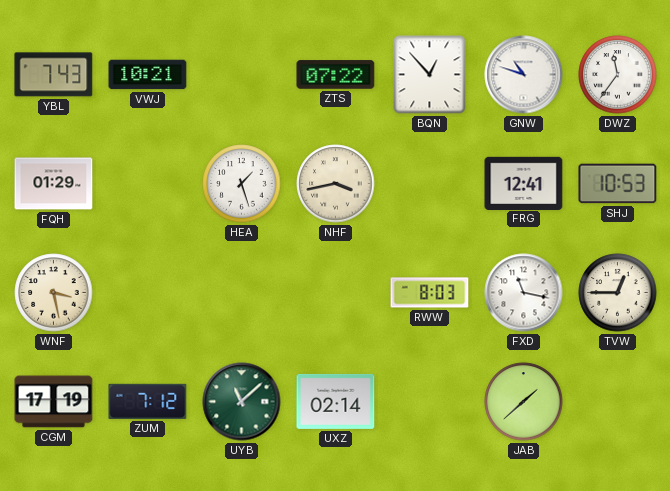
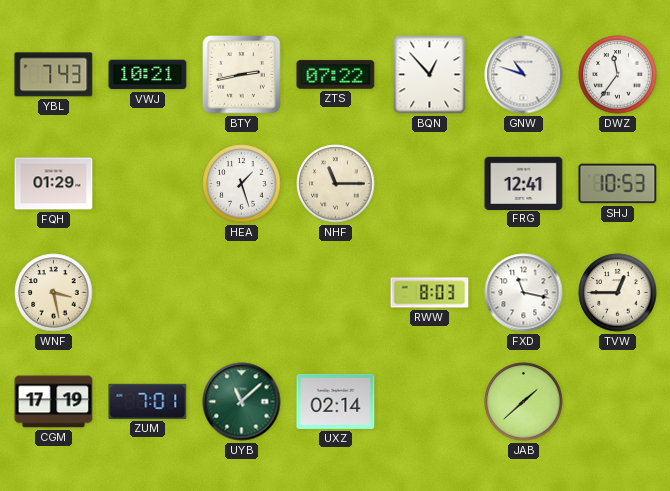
BTY: none -> 2:43
NHF: 3:43 -> 11:15
ZUM: 7:12 -> 7:01
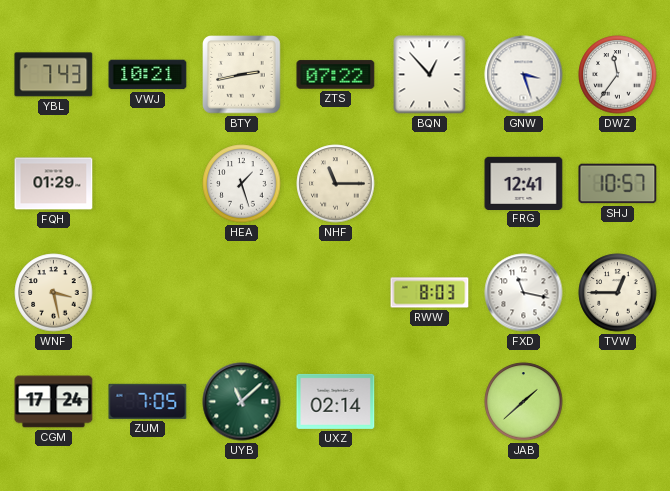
GNW: 10:48 -> 3:27
SHJ: 10:53 -> 10:57
CGM: 17:19 -> 17:24
ZUM: 7:01 -> 7:05
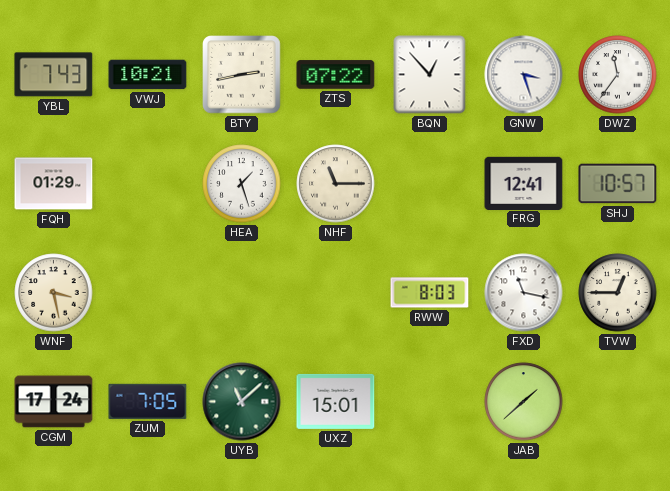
UXZ: 02:14 -> 15:01
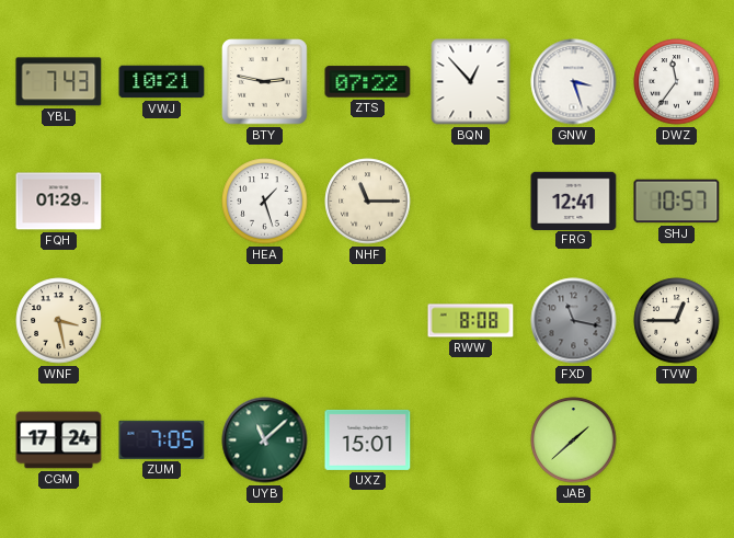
BTY: 2:43 -> 2:47
RWW: 8:03 -> 8:08
FXD dial: white -> grey
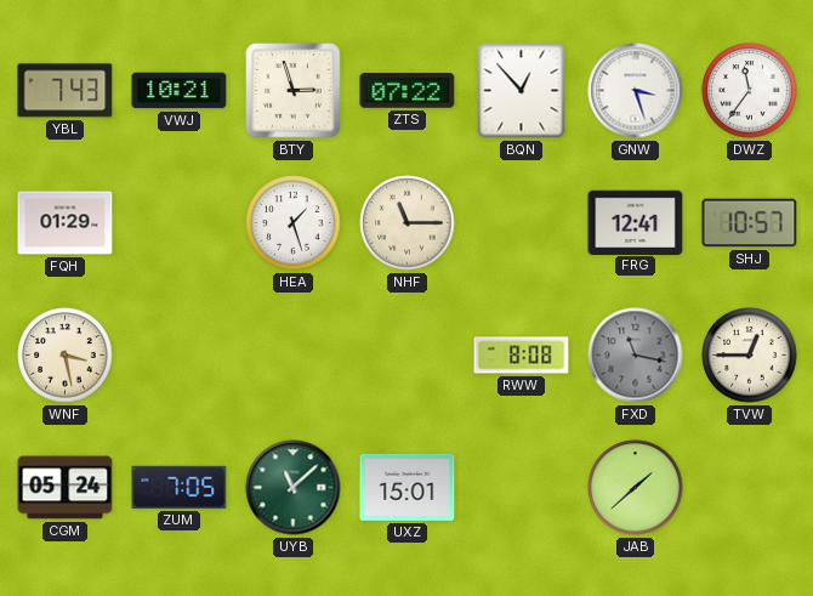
BTY: 2:47 -> 2:57
CGM: 17:24 -> 05:24
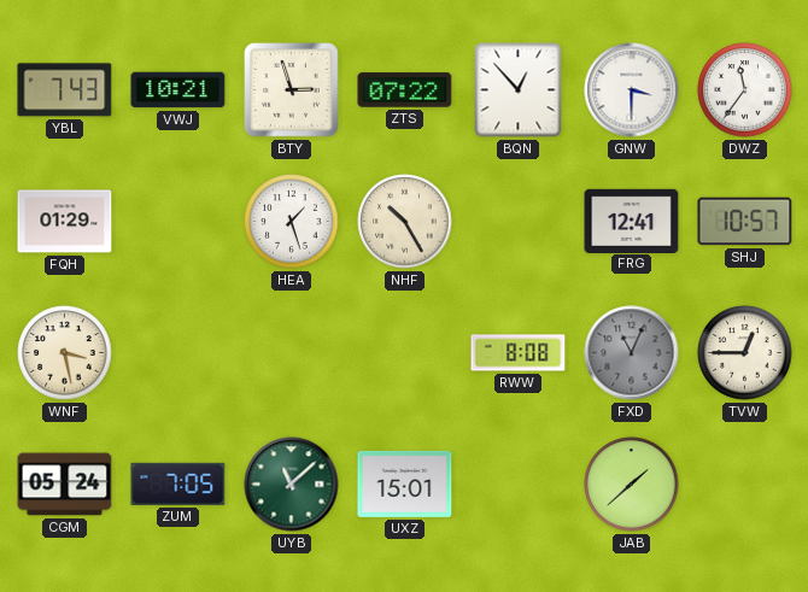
GNW: 3:27 -> 3:30
NHF: 11:15 -> 10:25
FXD: 11:17 -> 11:04
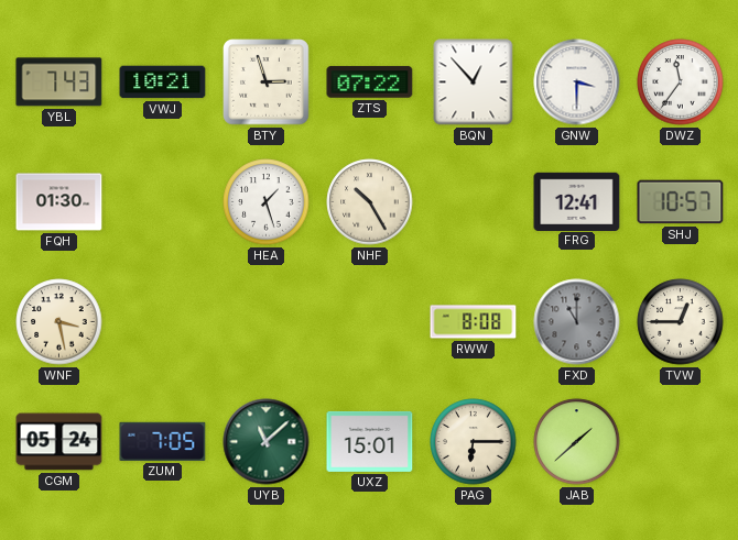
FQH: 01:29 -> 01:30
FXD: 11:04 -> 11:00
PAG: none -> 6:15
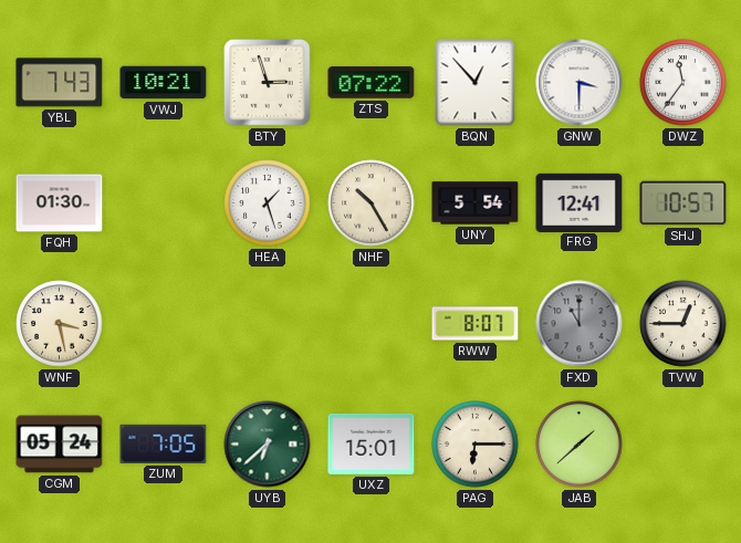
UNY: none -> 5:54
RWW: 8:08 -> 8:07
UYB: 11:08 -> 6:38
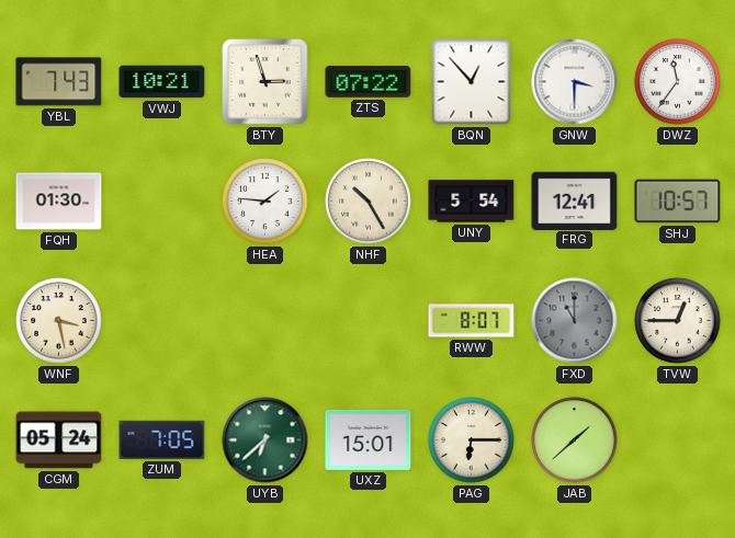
HEA: 1:27 -> 1:46
